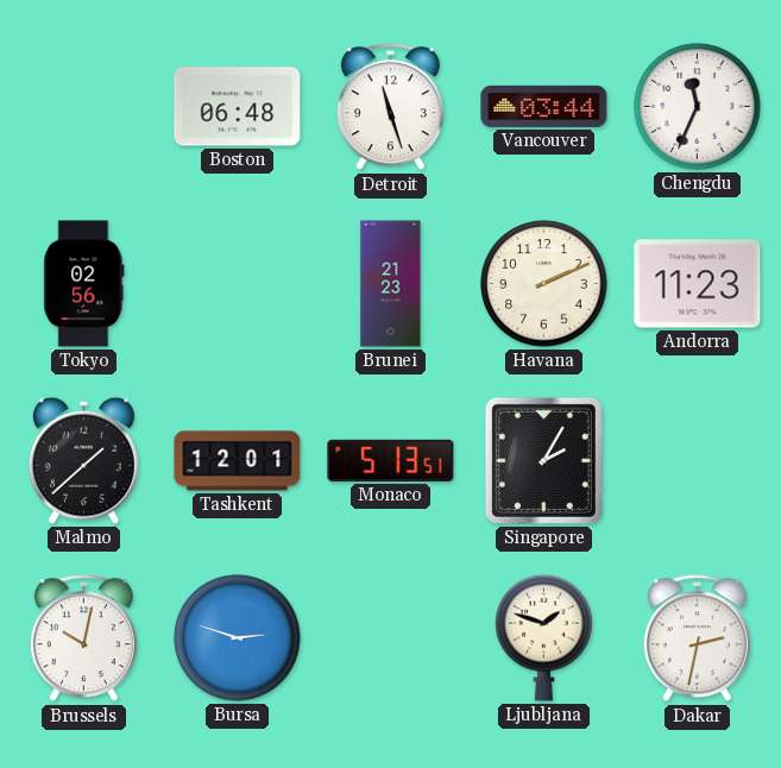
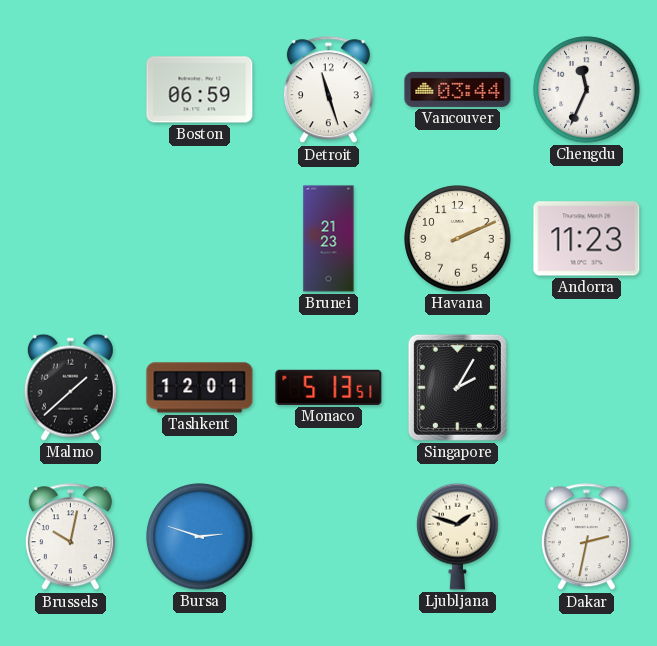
Boston: 06:48 -> 06:59
Tokyo: 02:56 -> none
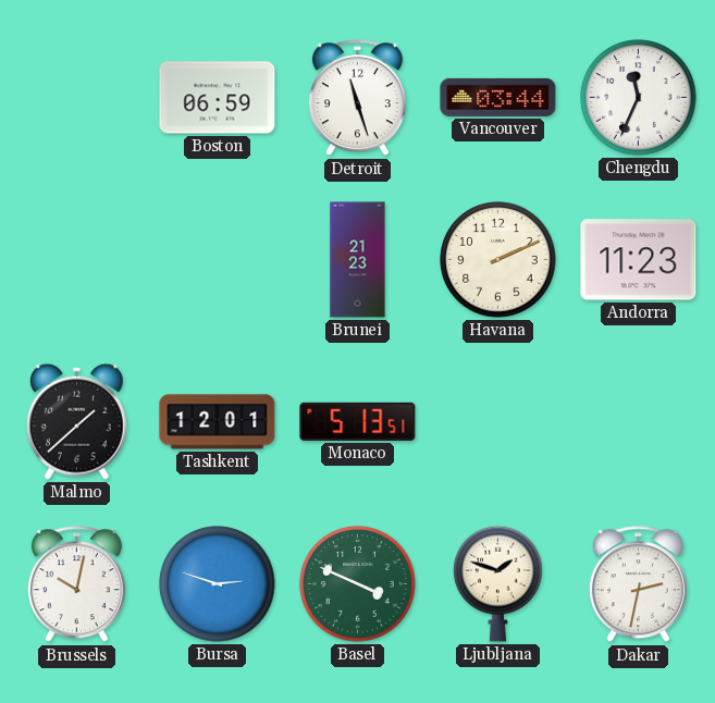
Singapore: 2:05 -> none
Basel: none -> 3:49
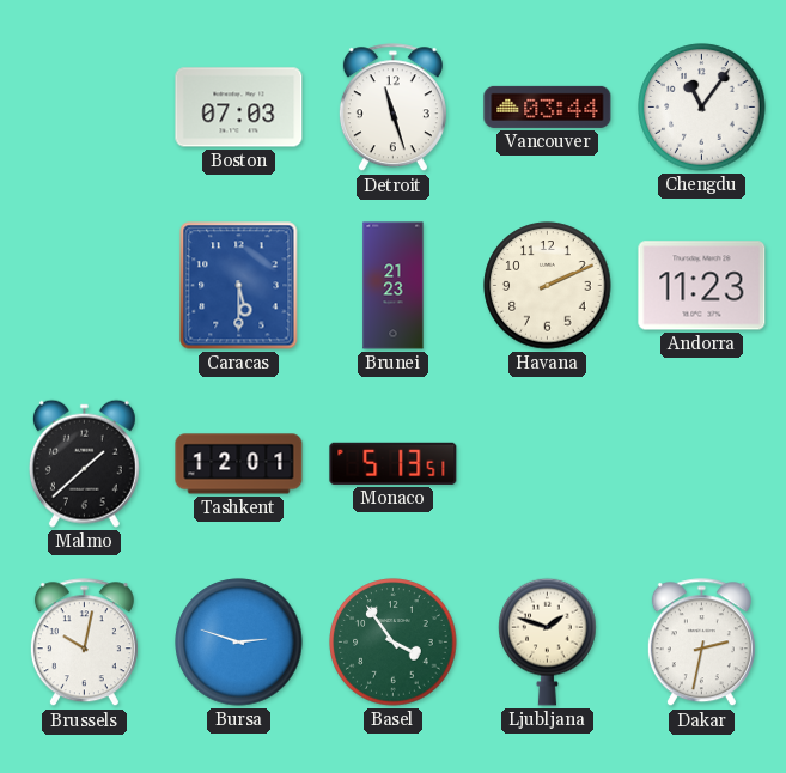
Boston: 06:59 -> 07:03
Chengdu: 11:34 -> 11:06
Caracas: none -> 5:30
Basel: 3:49 -> 3:54
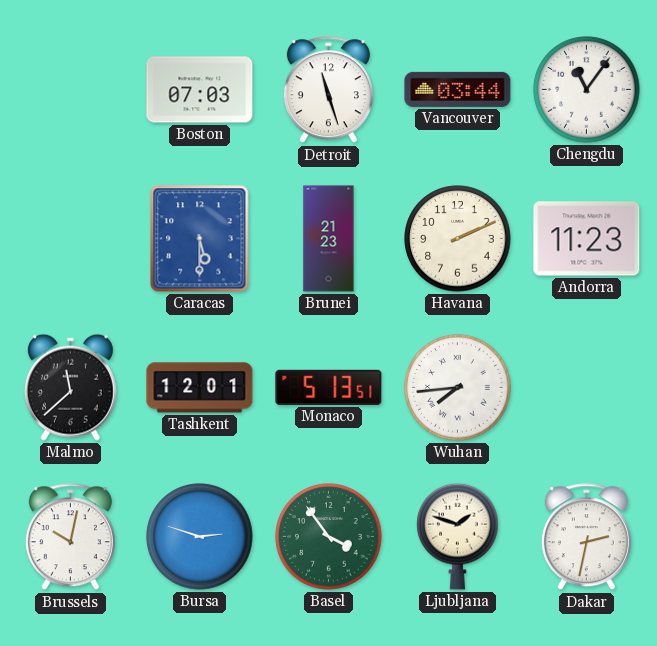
Malmo: 1:38 -> 11:38
Wuhan: none -> 7:44
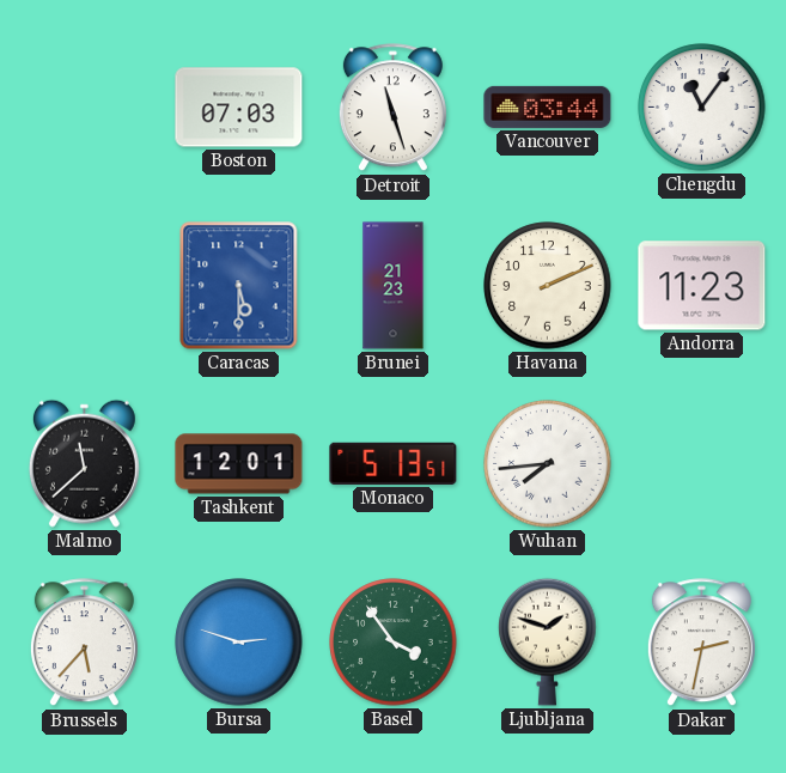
Brussels: 10:02 -> 5:37
